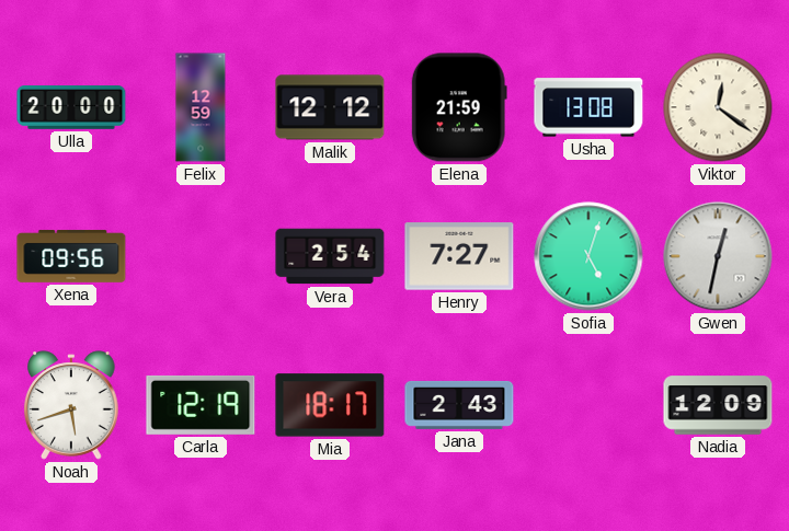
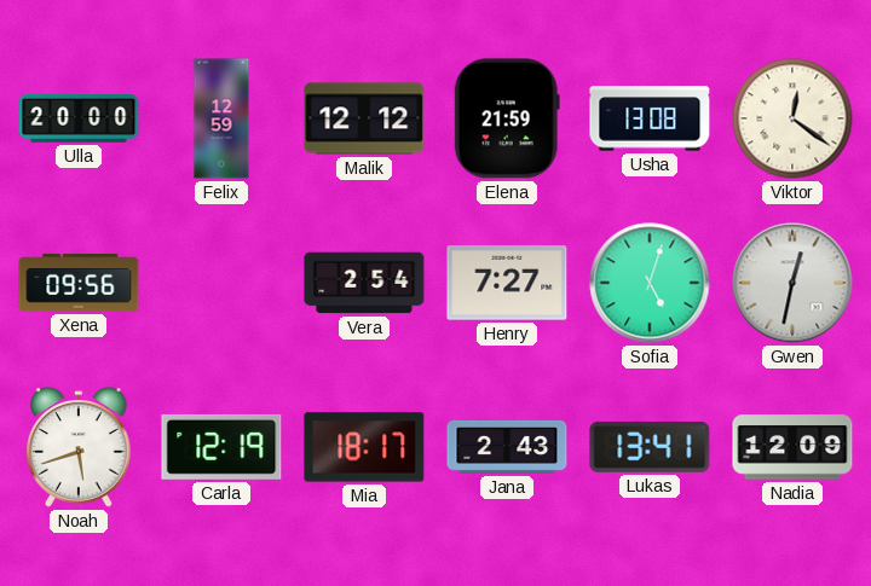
Lukas: none -> 13:41
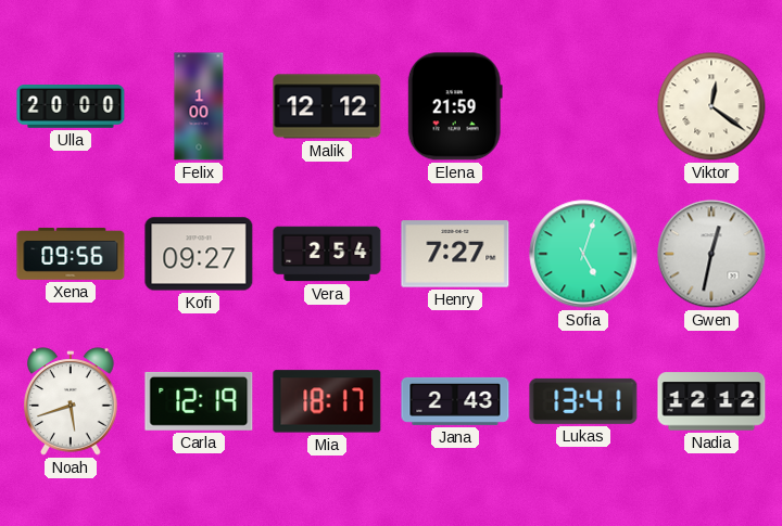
Felix: 12:59 -> 1:00
Usha: 13:08 -> none
Kofi: none -> 09:27
Nadia: 12:09 -> 12:12
